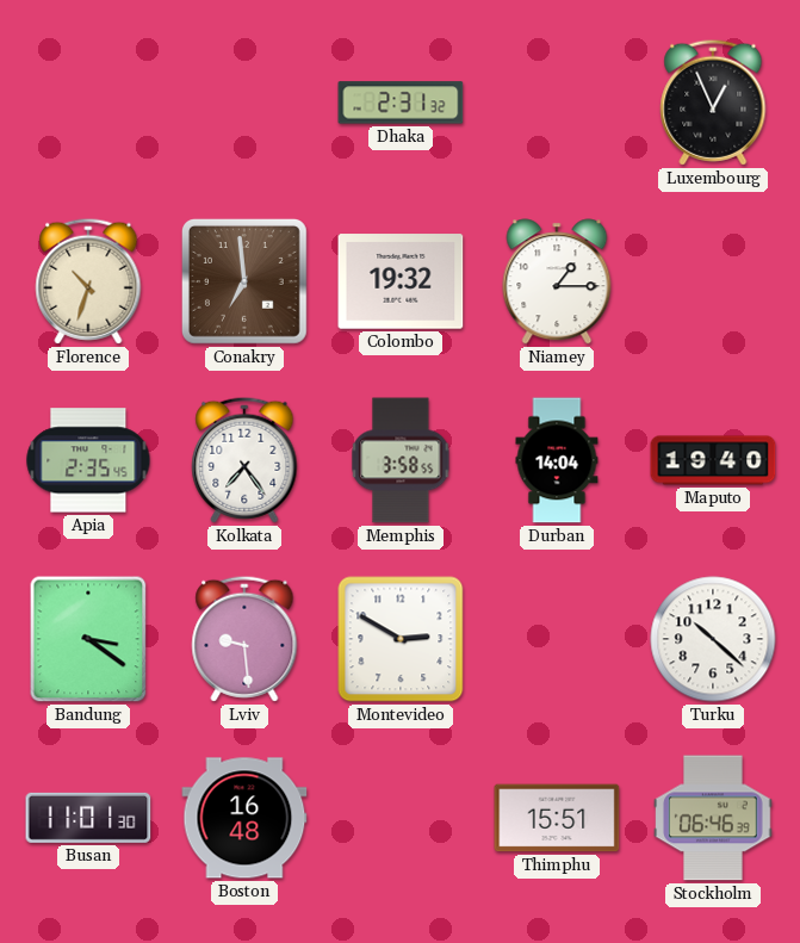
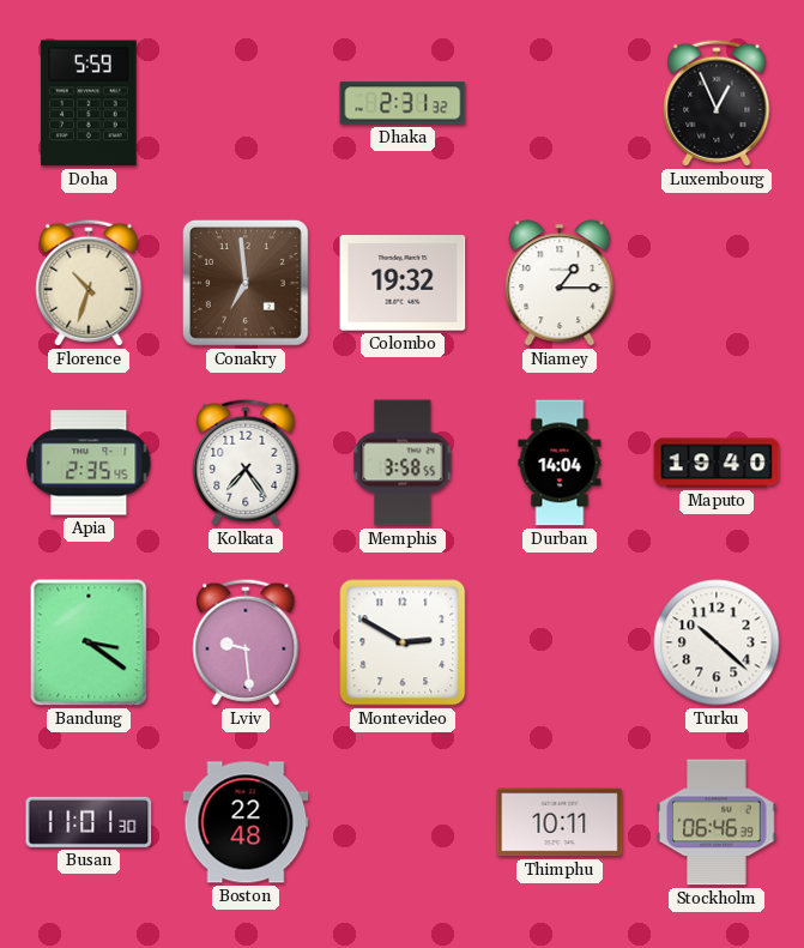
Doha: none -> 5:59
Boston: 16:48 -> 22:48
Thimphu: 15:51 -> 10:11
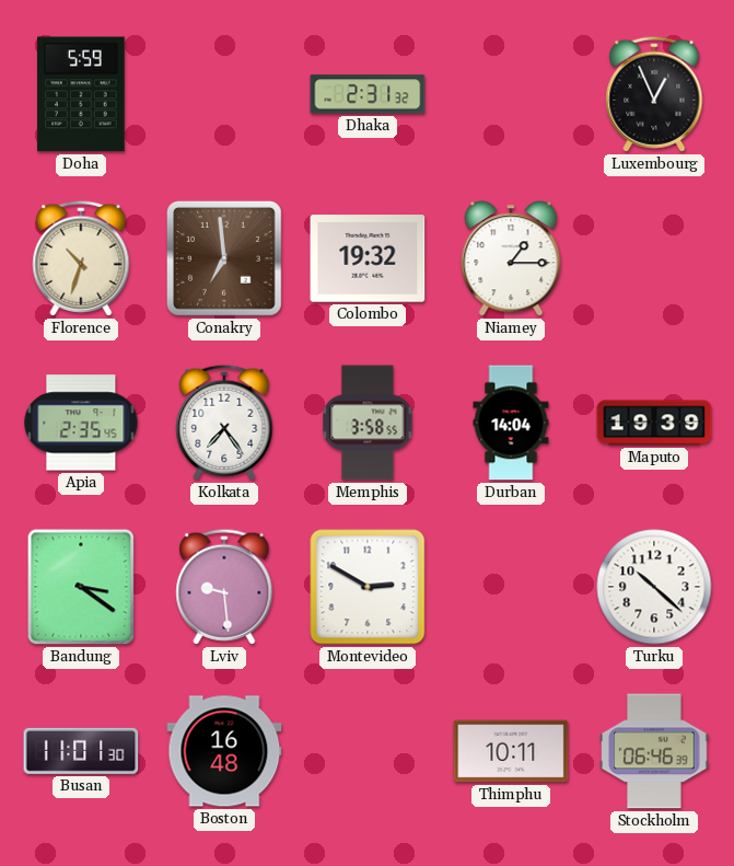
Maputo: 19:40 -> 19:39
Boston: 22:48 -> 16:48
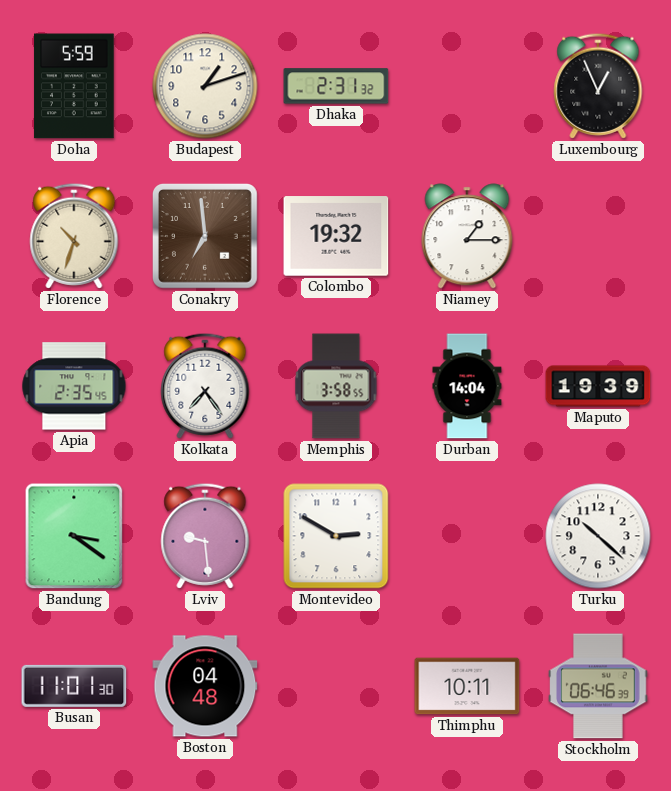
Budapest: none -> 1:12
Boston: 16:48 -> 04:48
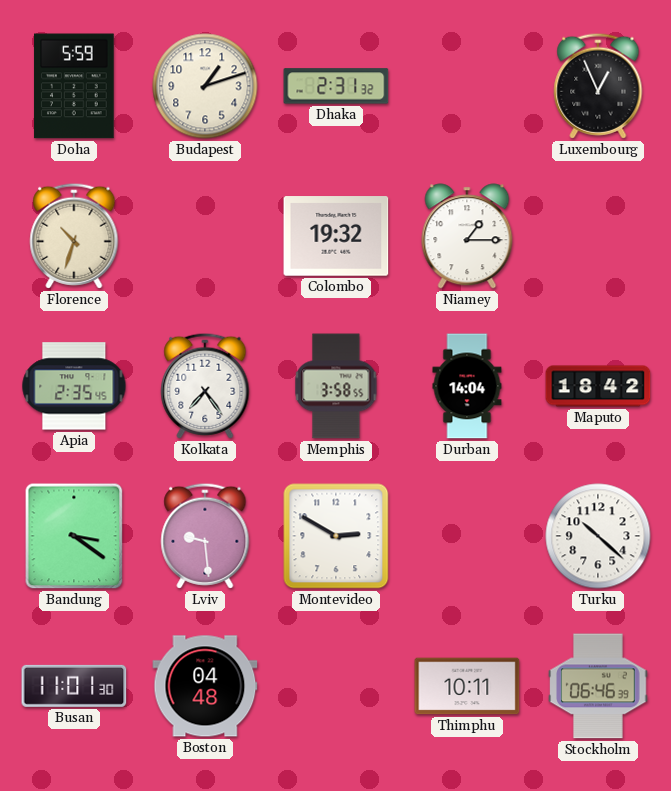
Conakry: 6:59 -> none
Maputo: 19:39 -> 18:42
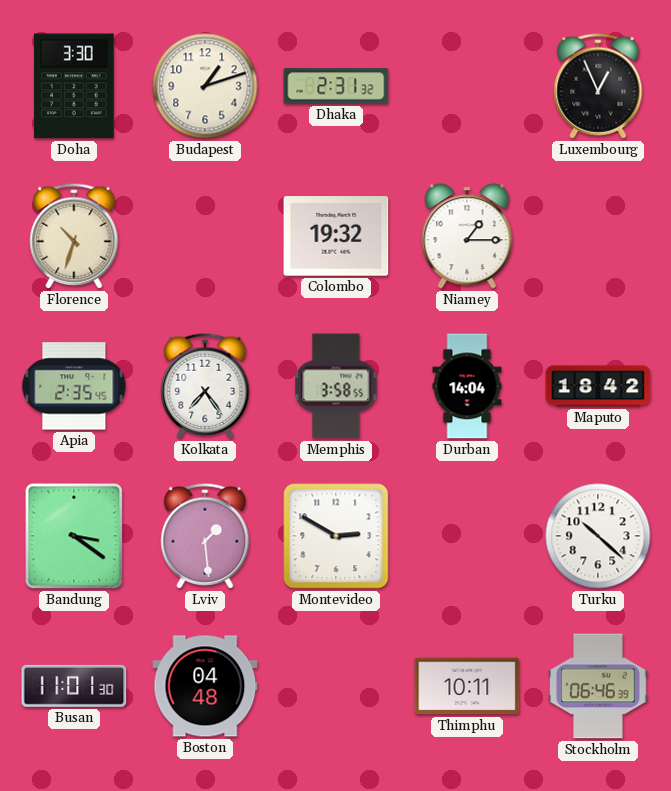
Doha: 5:59 -> 3:30
Lviv: 9:29 -> 1:29
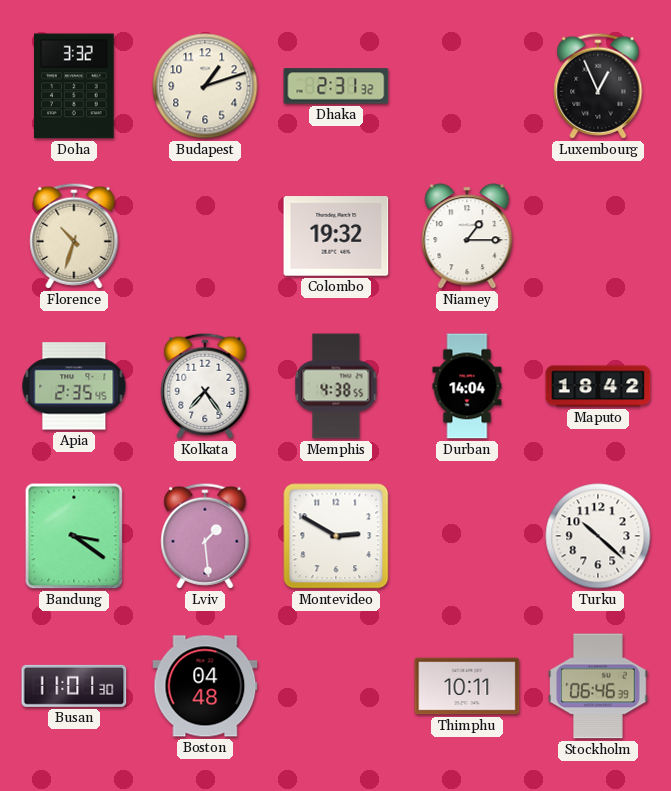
Doha: 3:30 -> 3:32
Memphis: 3:58 -> 4:38
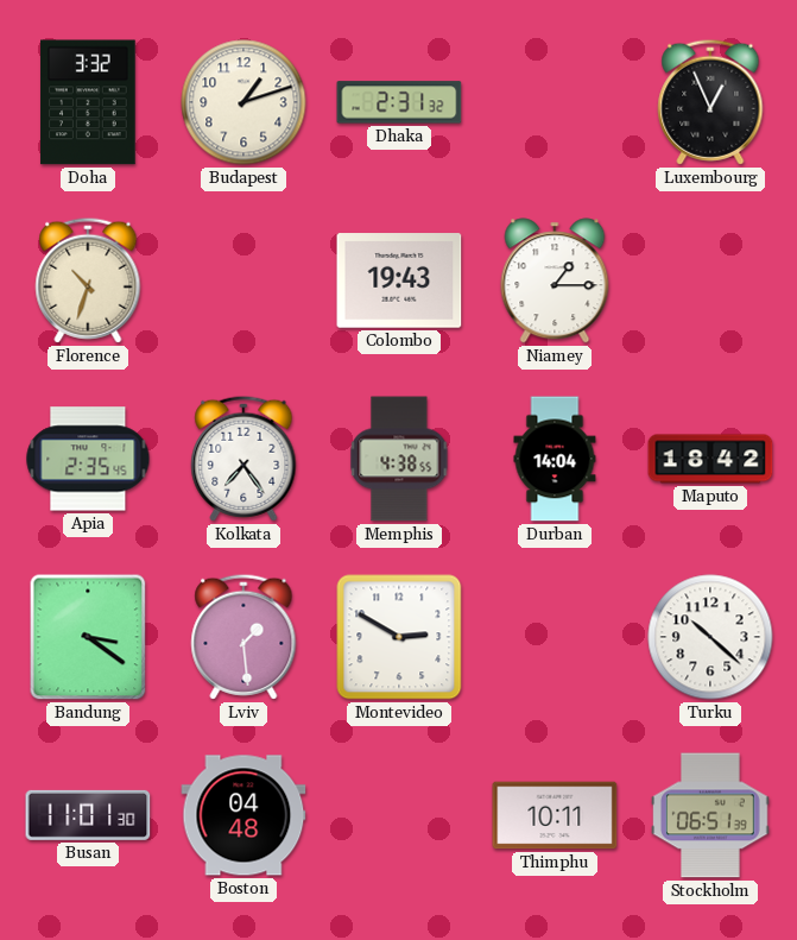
Colombo: 19:32 -> 19:43
Stockholm: 06:46 -> 06:51
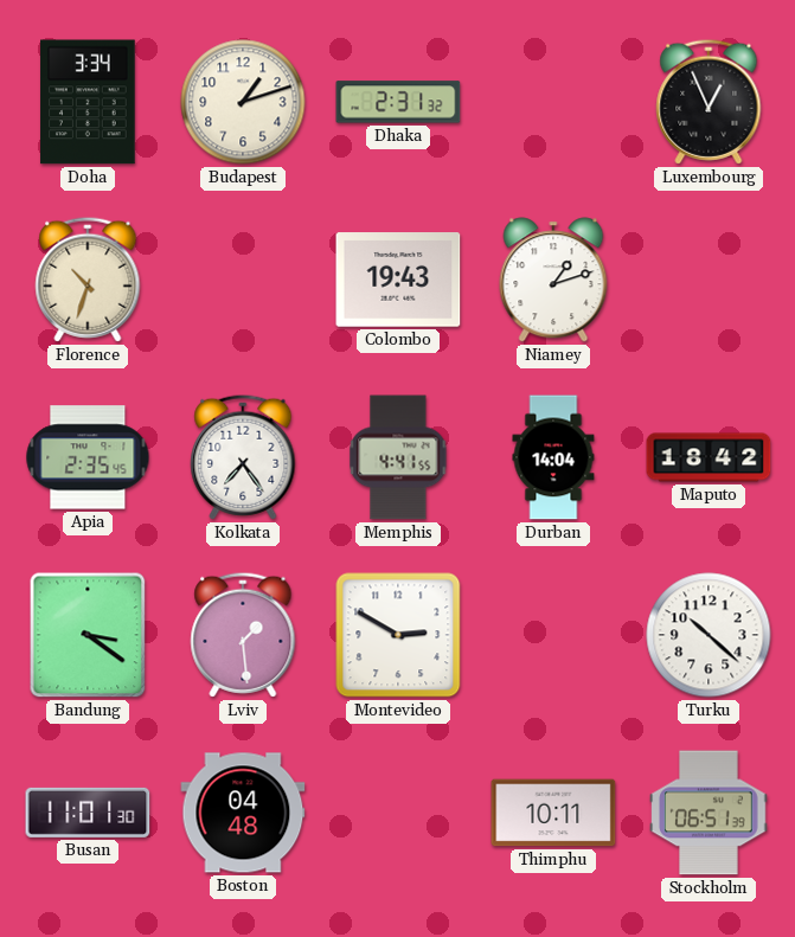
Doha: 3:32 -> 3:34
Niamey: 1:15 -> 1:12
Memphis: 4:38 -> 4:41
